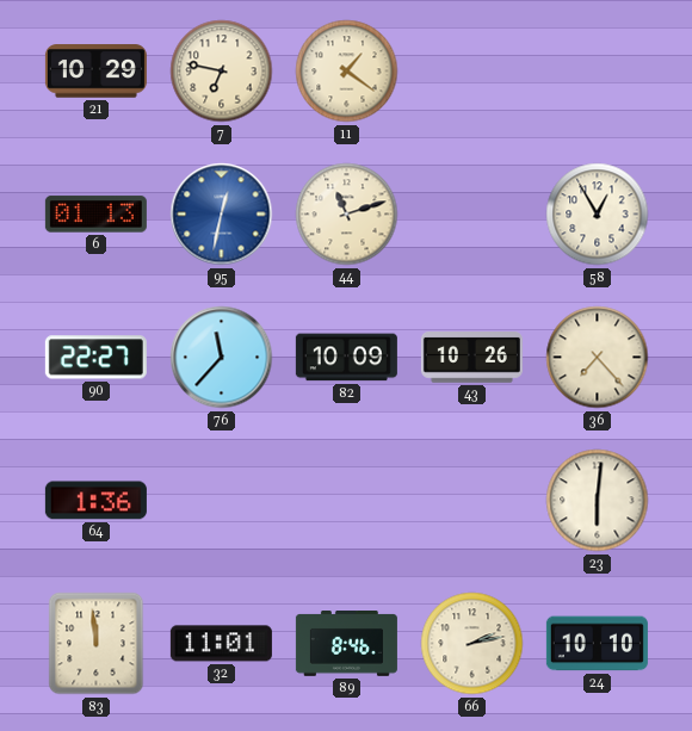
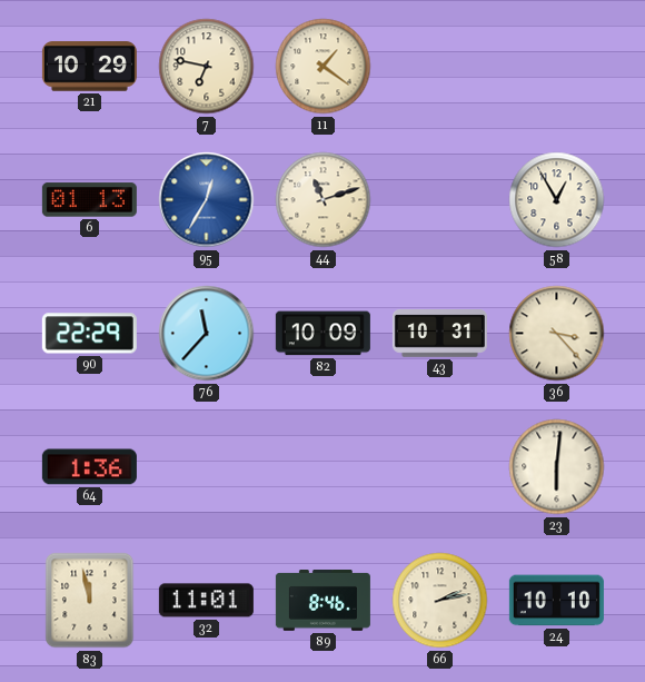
95: 12:32 -> 12:35
90: 22:27 -> 22:29
43: 10:26 -> 10:31
36: 7:23 -> 3:23
83: 11:59 -> 11:58
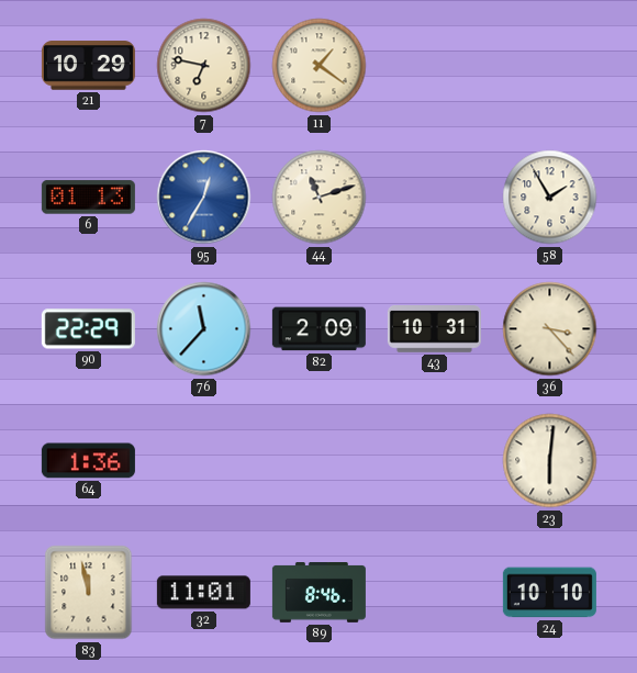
58: 12:55 -> 1:55
82: 10:09 -> 2:09
66: 2:13 -> none
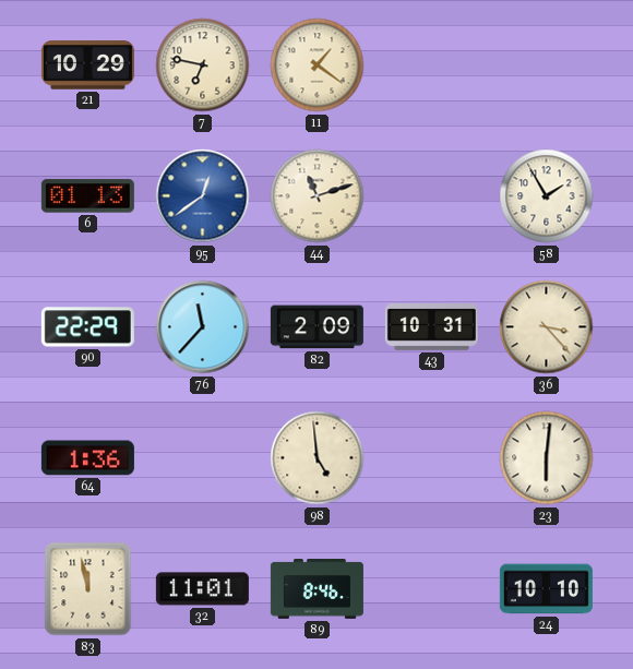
95: 12:35 -> 12:39
98: none -> 4:59
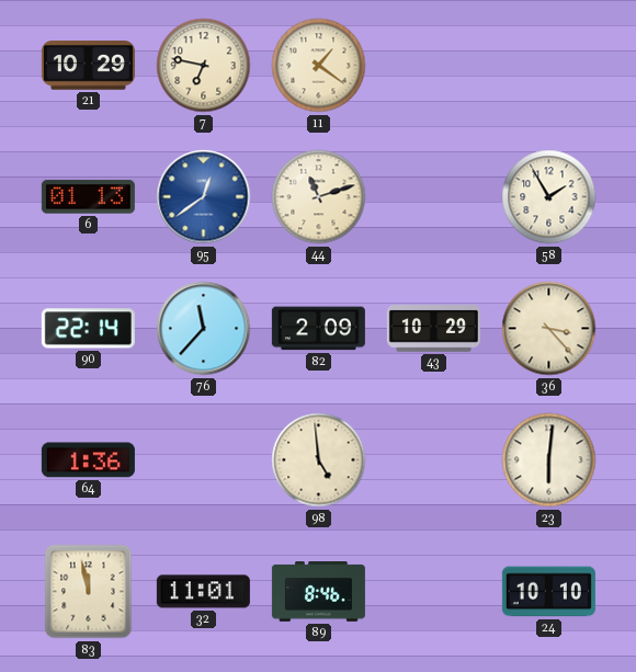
90: 22:29 -> 22:14
43: 10:31 -> 10:29
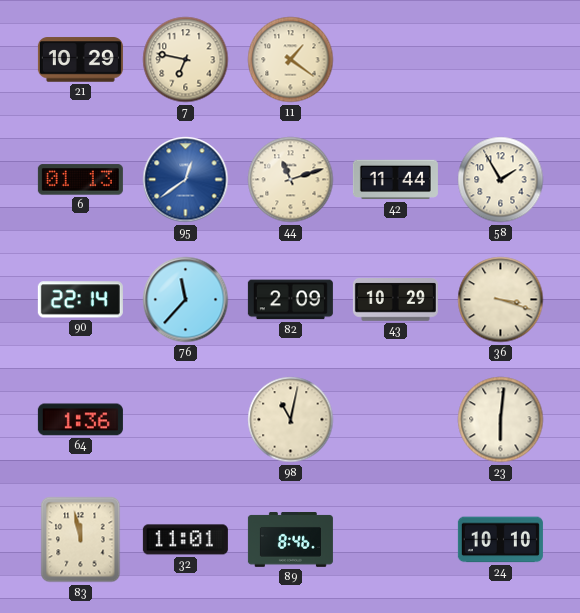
42: none -> 11:44
36: 3:23 -> 3:18
98: 4:59 -> 11:02
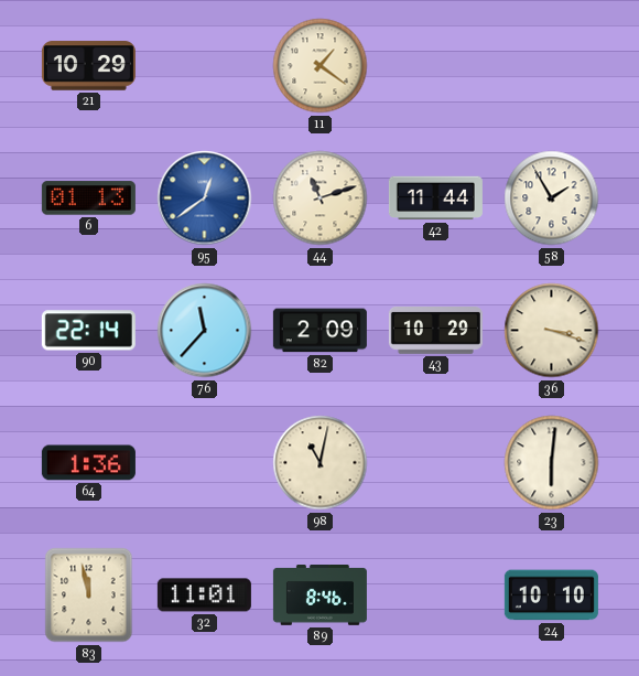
7: 6:47 -> none
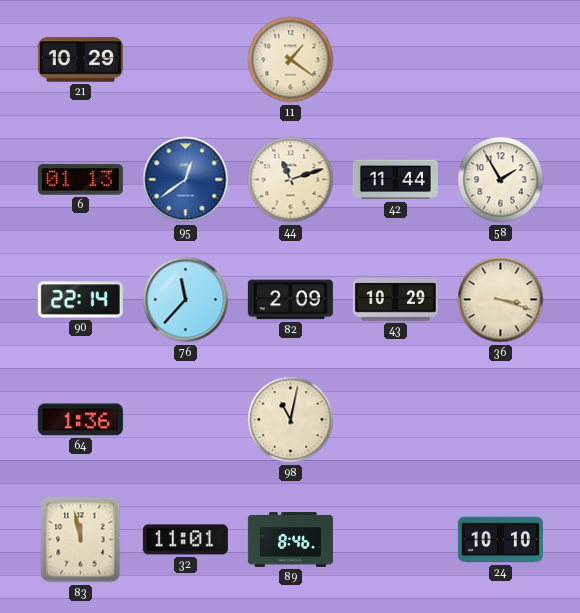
23: 6:01 -> none
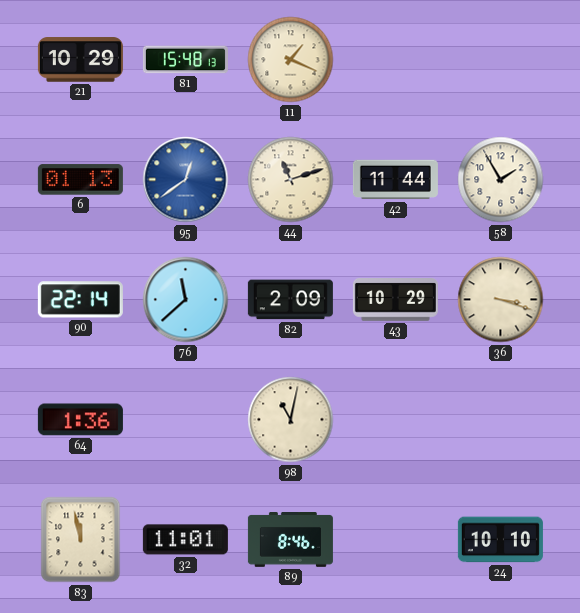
81: none -> 15:48
11: 1:21 -> 1:19
76: 11:37 -> 11:38
